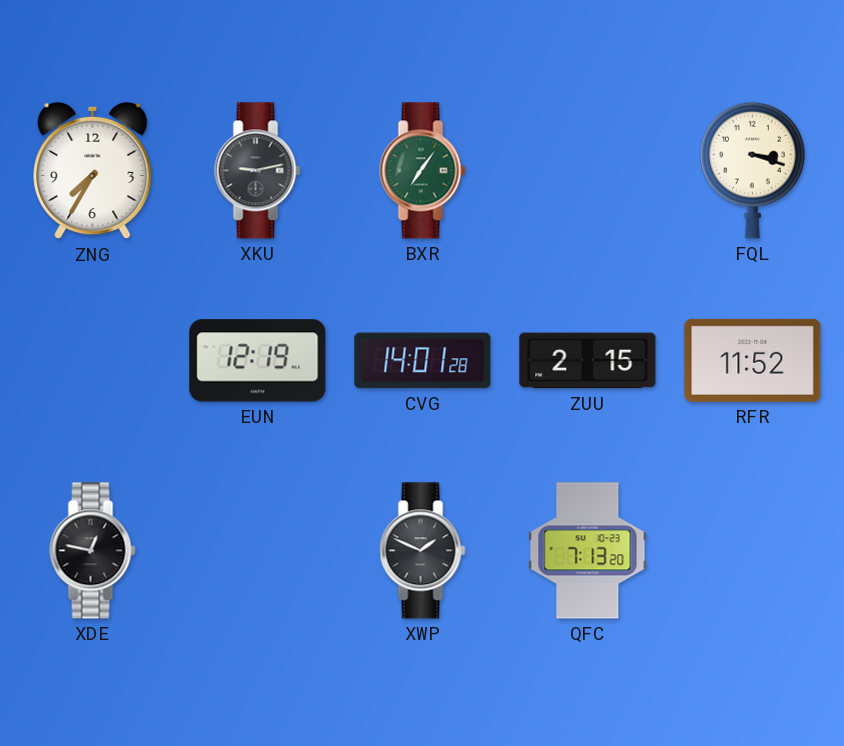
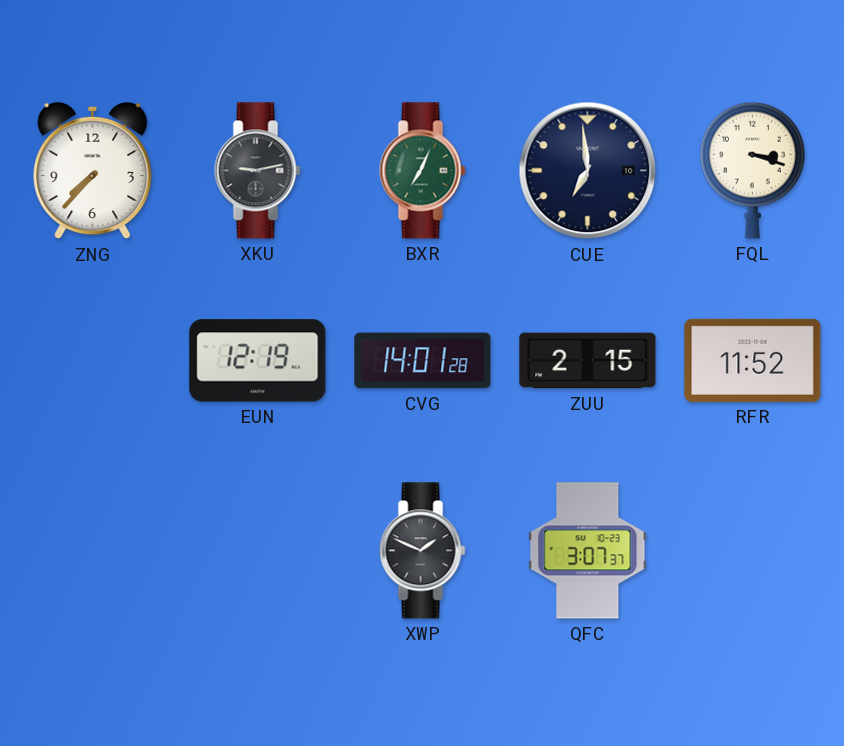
ZNG: 7:35 -> 7:37
BXR: 7:06 -> 7:04
CUE: none -> 6:59
XDE: 12:47 -> none
QFC: 7:13 -> 3:07
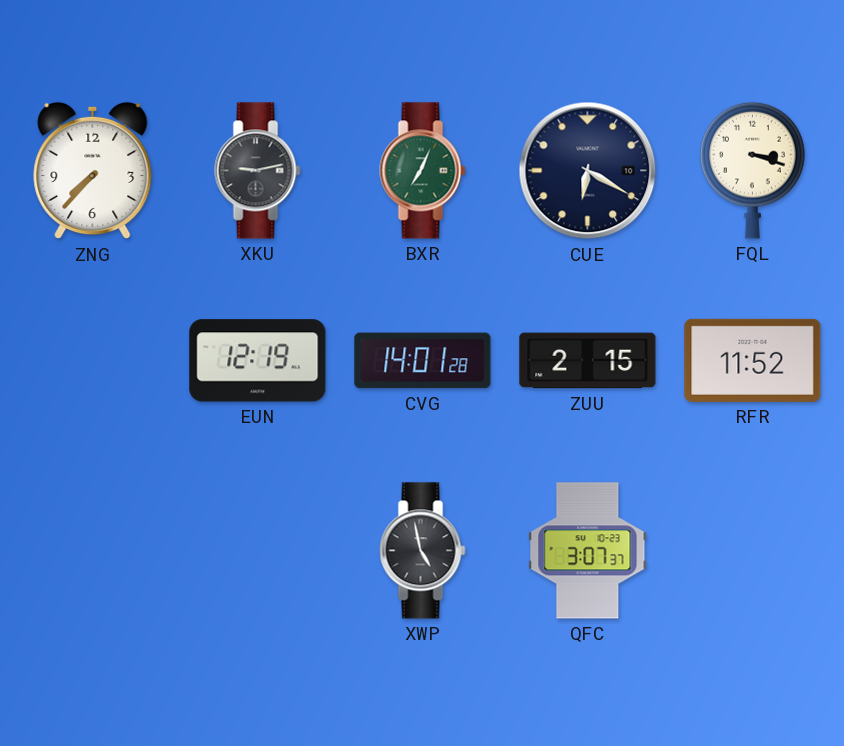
CUE: 6:59 -> 6:20
XWP: 1:49 -> 4:58
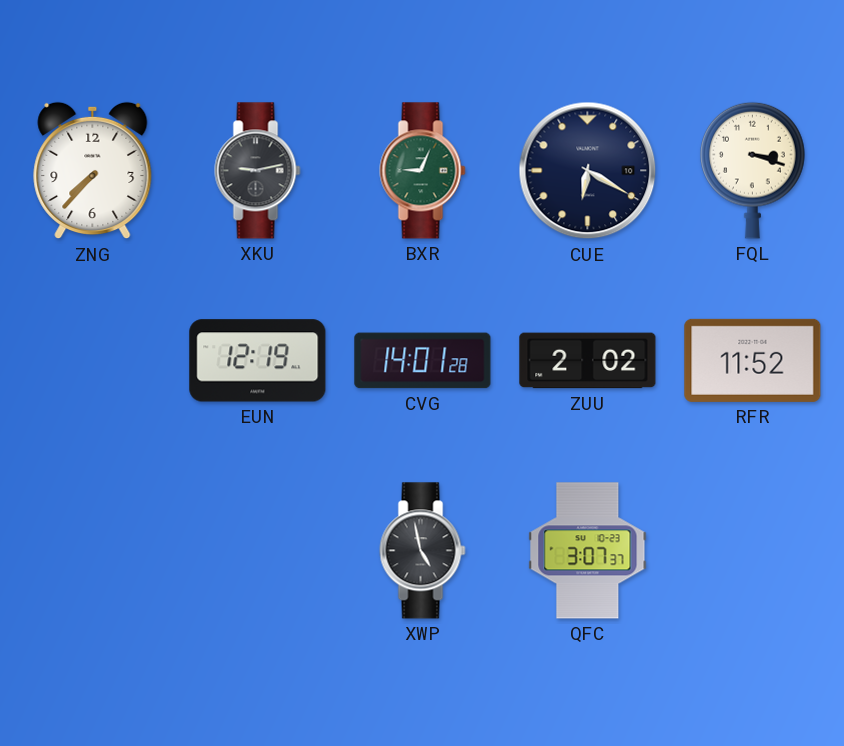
BXR: 7:04 -> 9:04
ZUU: 2:15 -> 2:02
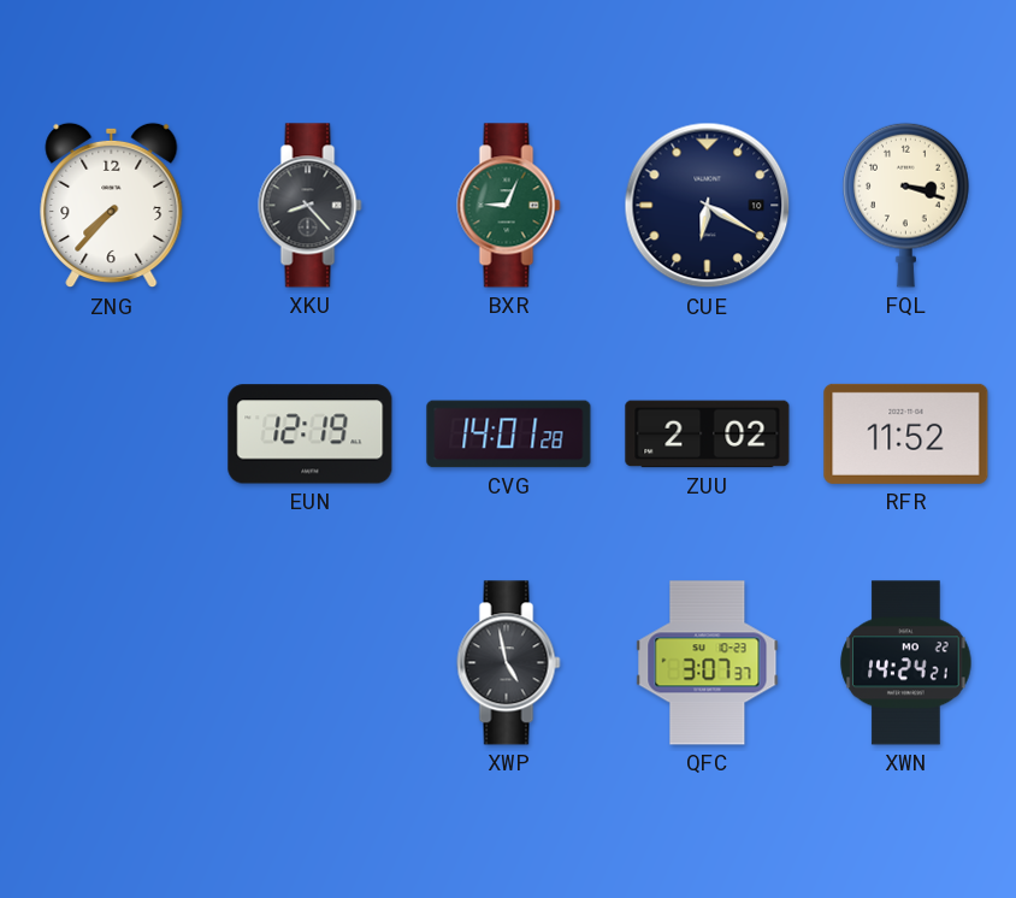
XKU: 9:13 -> 8:23
XWN: none -> 14:24
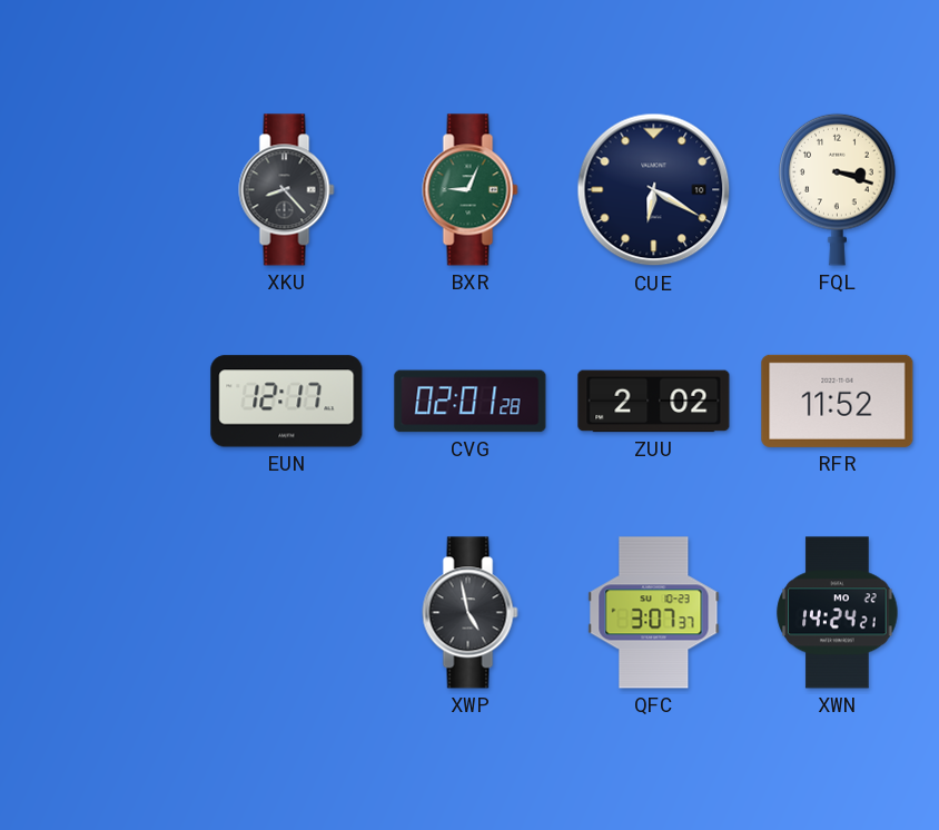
ZNG: 7:37 -> none
EUN: 12:19 -> 12:17
CVG: 14:01 -> 02:01
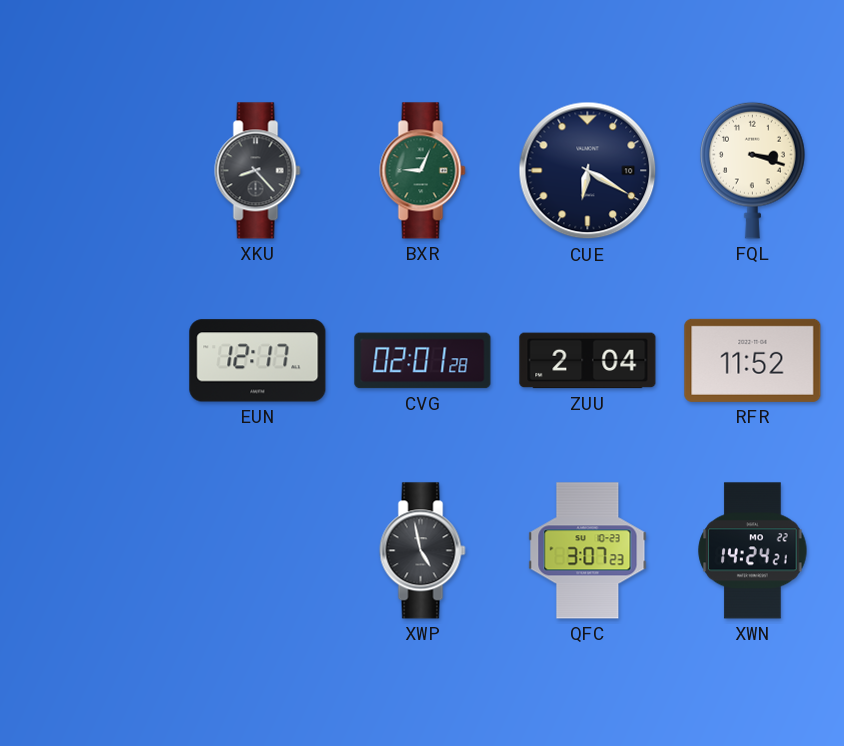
ZUU: 2:02 -> 2:04
QFC: 3:07:37 -> 3:07:23
